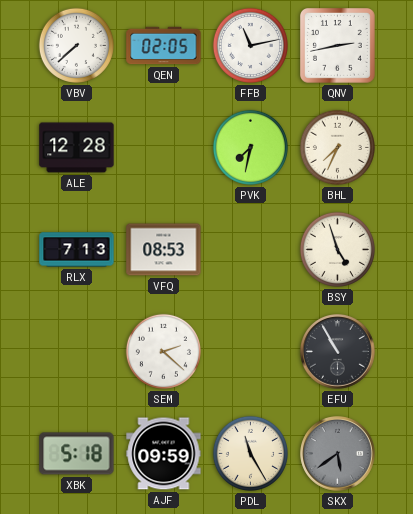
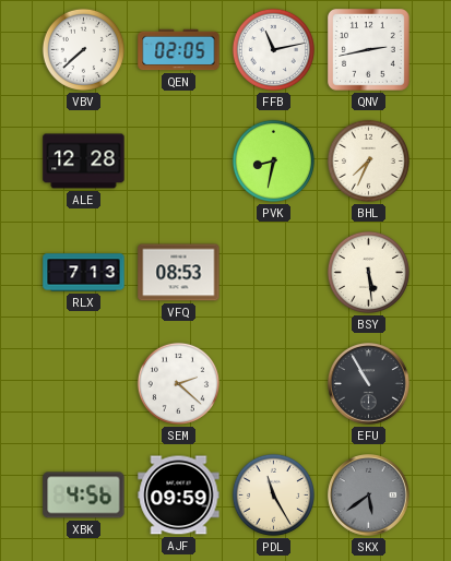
PVK: 7:32 -> 8:32
BSY: 4:57 -> 5:29
XBK: 5:18 -> 4:56
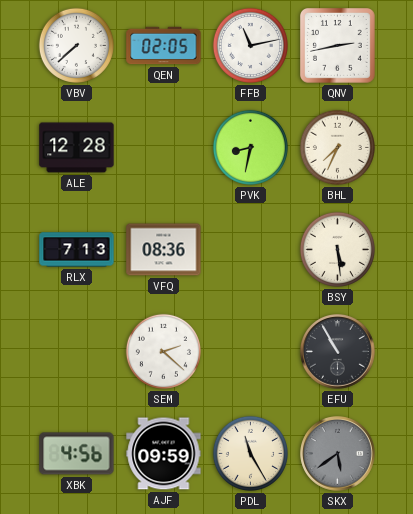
VFQ: 08:53 -> 08:36
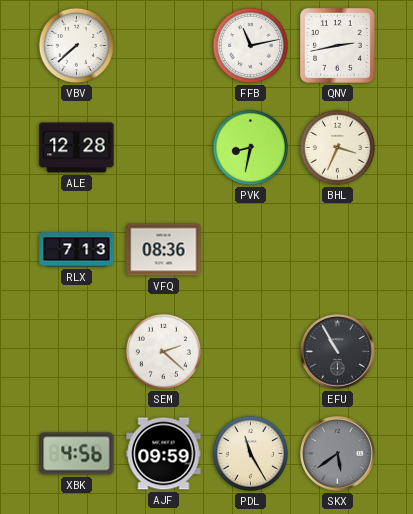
QEN: 02:05 -> none
BHL: 7:34 -> 3:34
BSY: 5:29 -> none
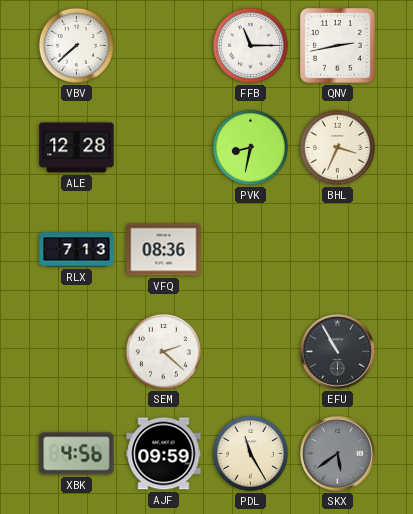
FFB: 11:13 -> 11:15
